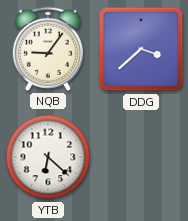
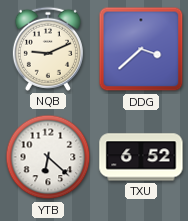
NQB: 9:06 -> 9:11
TXU: none -> 6:52
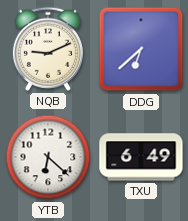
DDG: 3:38 -> 6:38
TXU: 6:52 -> 6:49
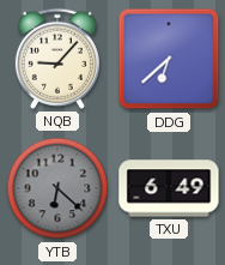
NQB: 9:11 -> 9:07
YTB dial: white -> grey
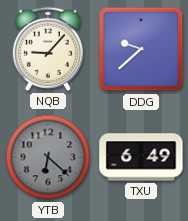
DDG: 6:38 -> 9:38
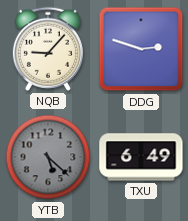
DDG: 9:38 -> 2:48
YTB: 6:22 -> 5:22
